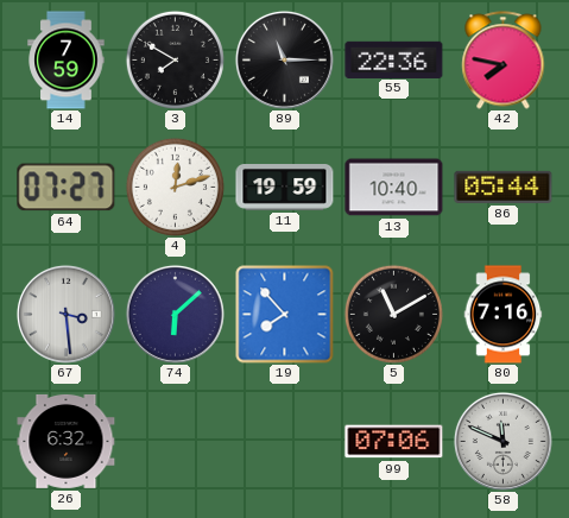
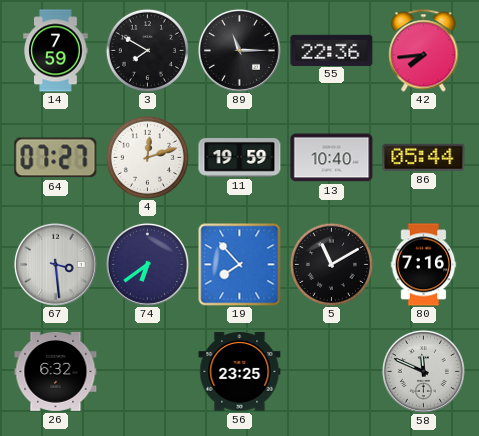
42: 7:47 -> 7:44
74: 6:08 -> 6:39
56: none -> 23:25
99: 07:06 -> none
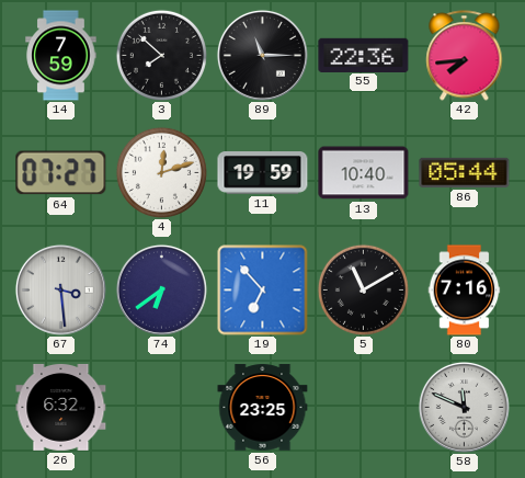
3: 7:50 -> 7:52
19: 7:53 -> 6:53
